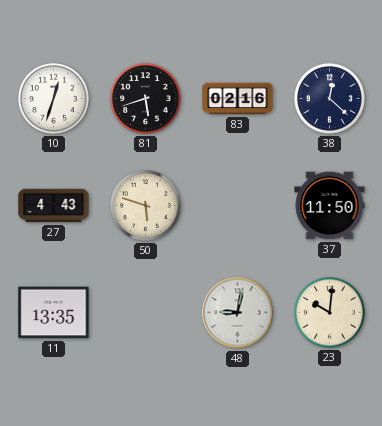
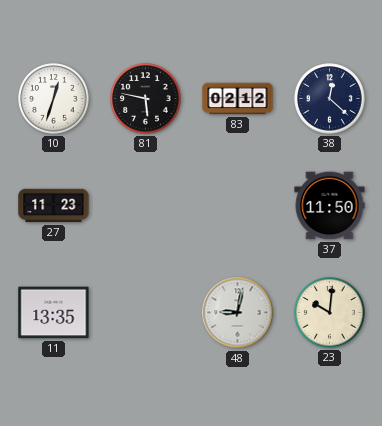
81: 5:42 -> 5:47
83: 02:16 -> 02:12
27: 4:43 -> 11:23
50: 5:48 -> none
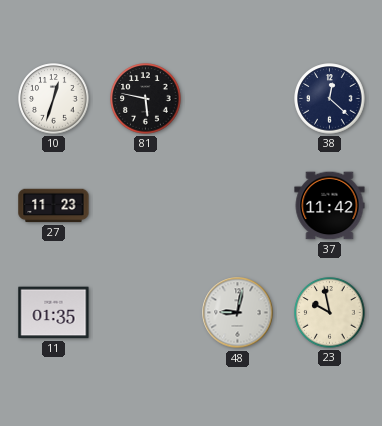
83: 02:12 -> none
37: 11:50 -> 11:42
11: 13:35 -> 01:35
23: 10:01 -> 9:58
